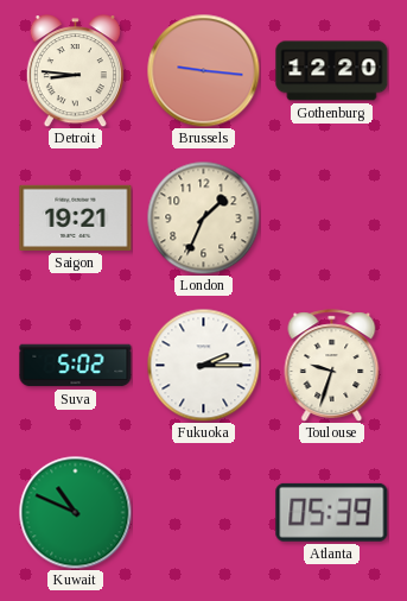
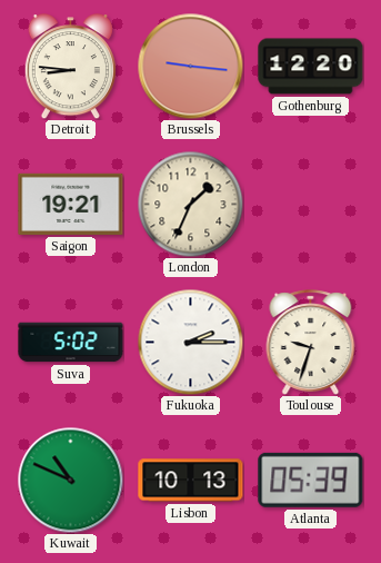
Lisbon: none -> 10:13
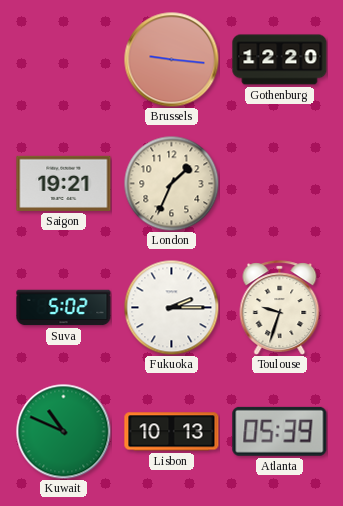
Detroit: 8:46 -> none
